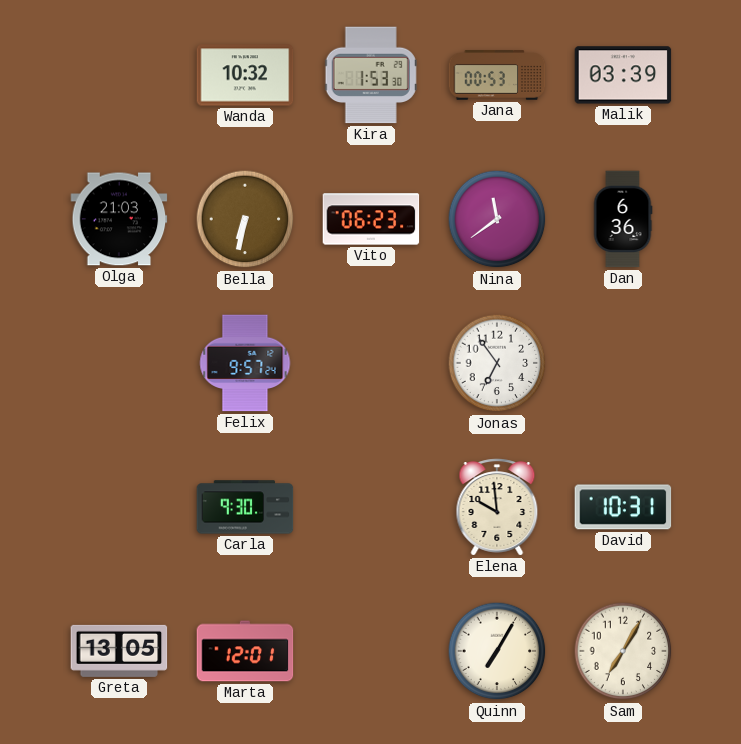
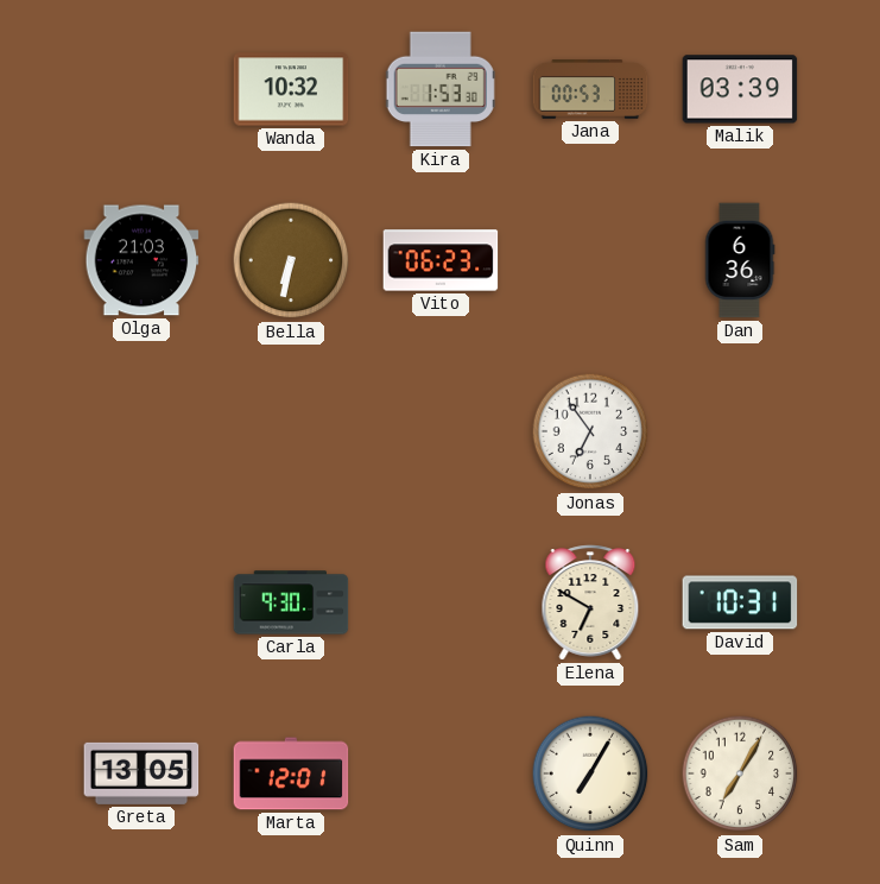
Nina: 11:39 -> none
Felix: 9:57 -> none
Elena: 9:59 -> 6:50
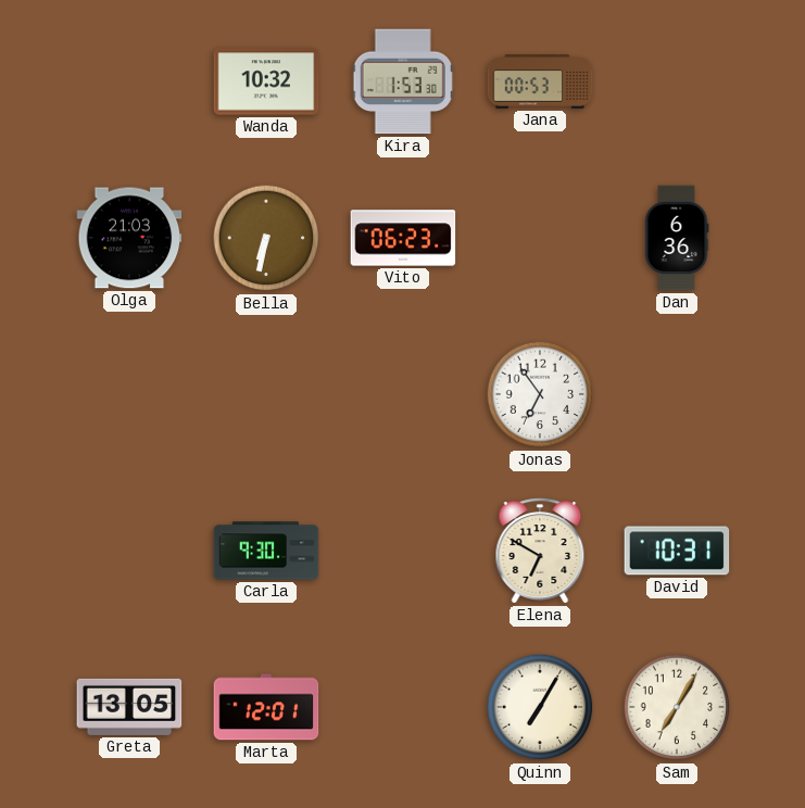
Malik: 03:39 -> none
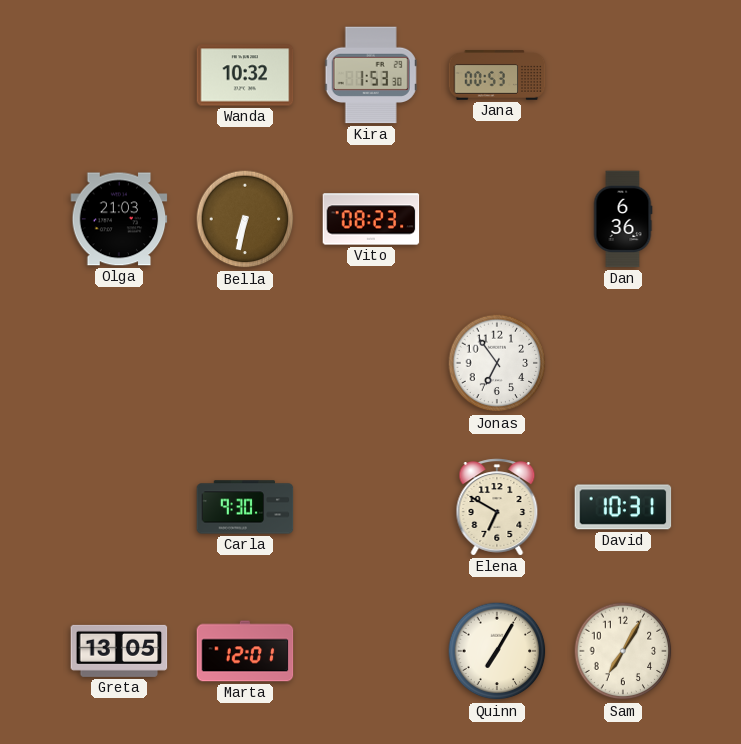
Vito: 06:23 -> 08:23
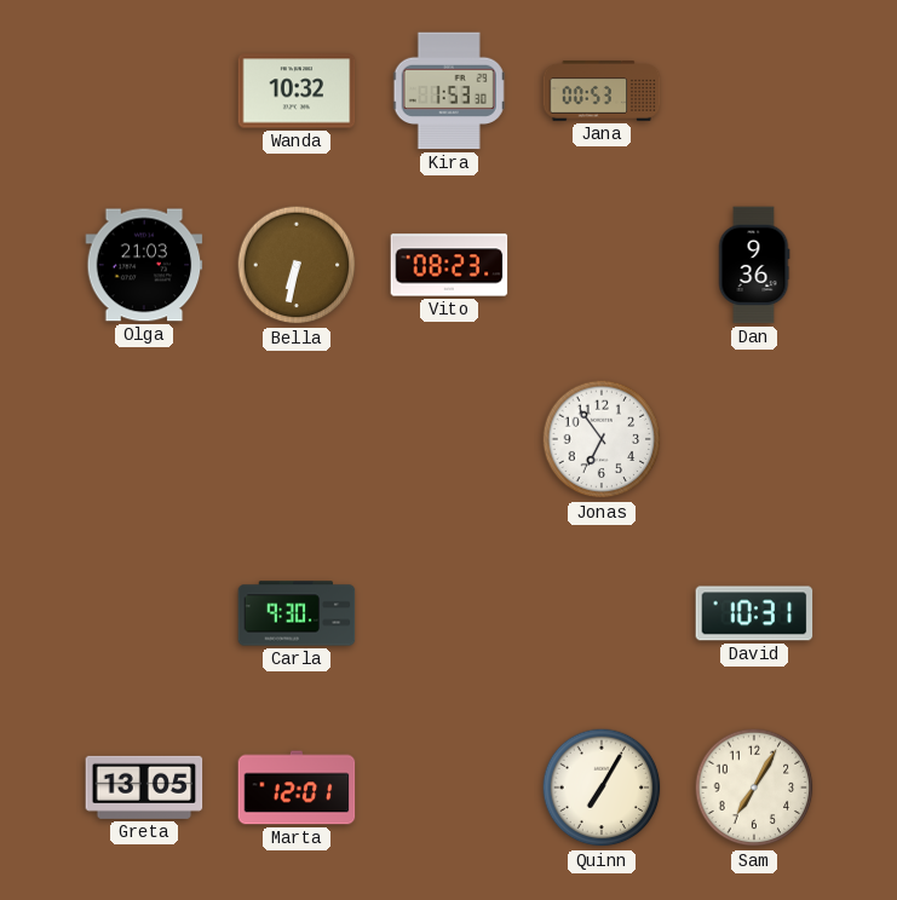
Dan: 6:36 -> 9:36
Elena: 6:50 -> none
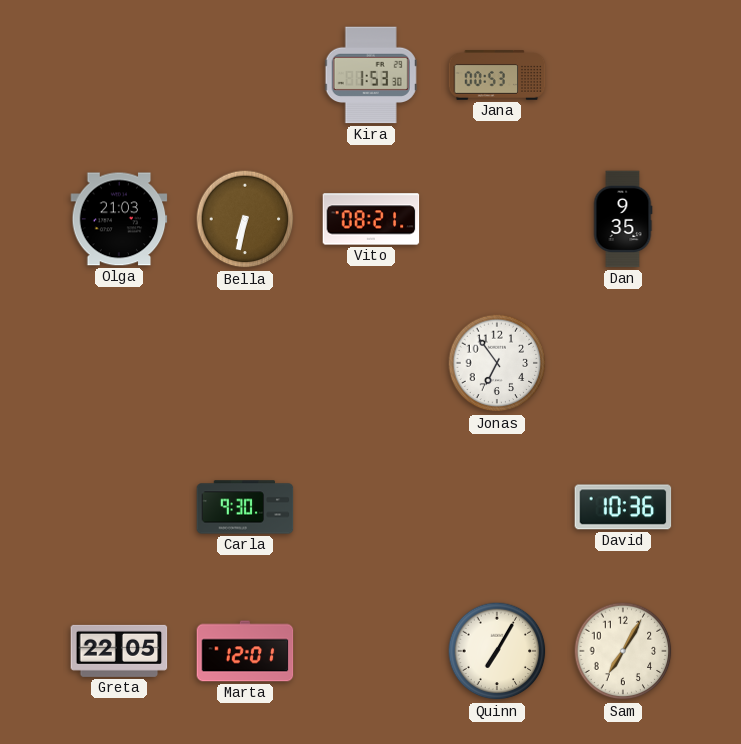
Wanda: 10:32 -> none
Vito: 08:23 -> 08:21
Dan: 9:36 -> 9:35
David: 10:31 -> 10:36
Greta: 13:05 -> 22:05
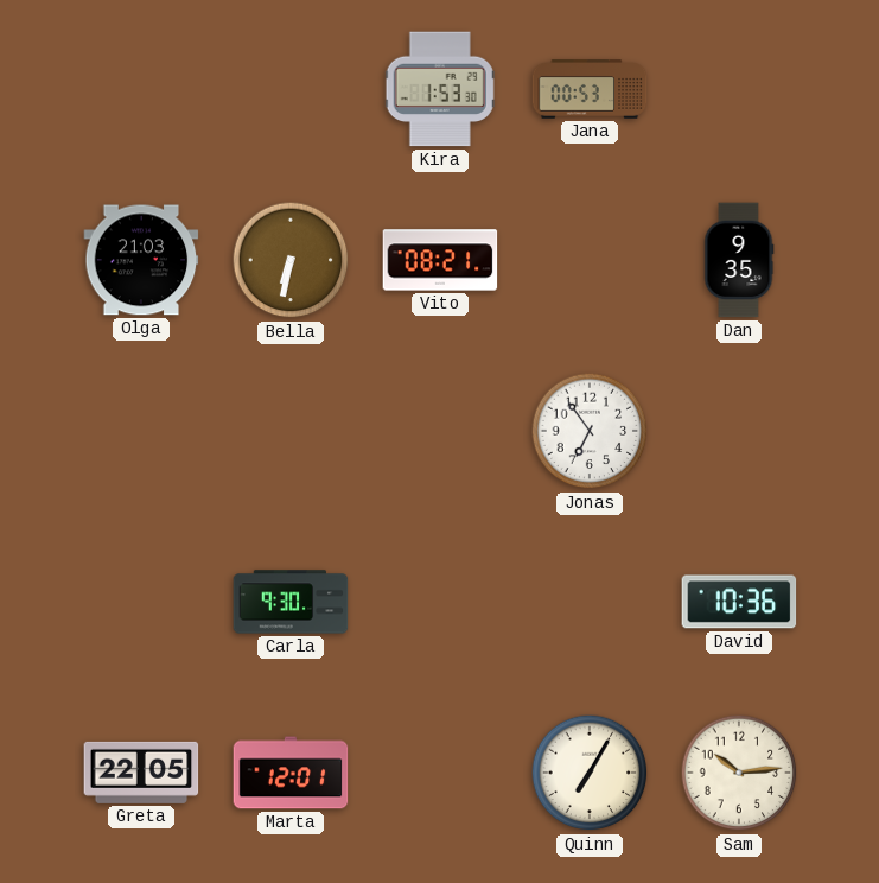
Sam: 7:05 -> 10:14
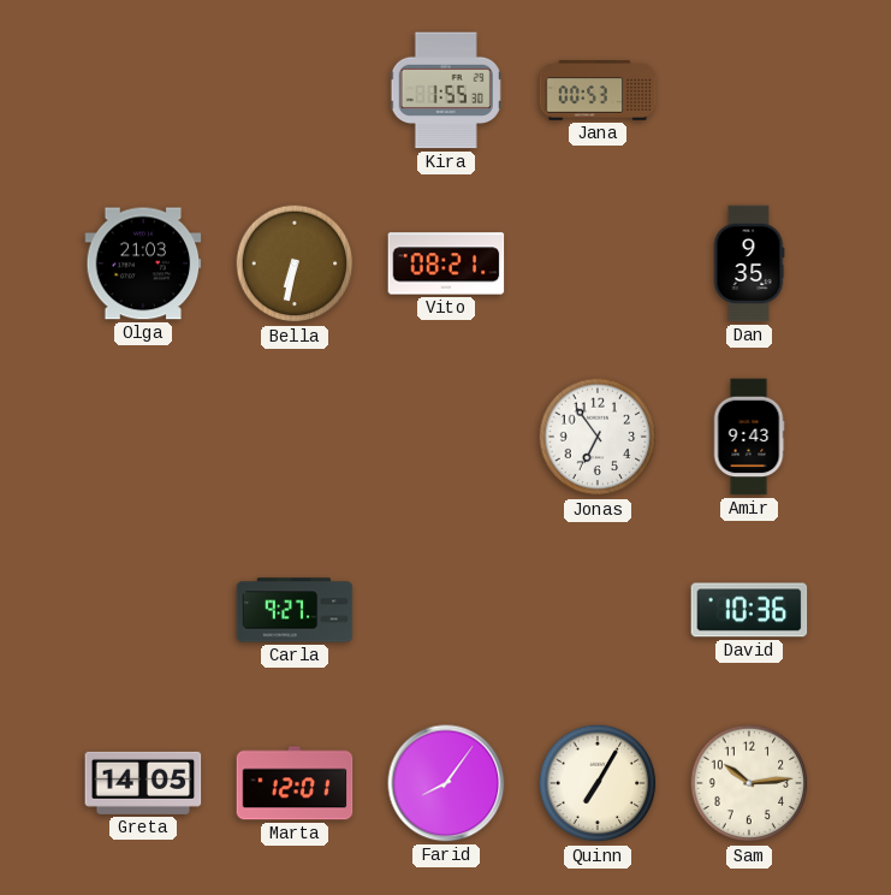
Kira: 1:53 -> 1:55
Amir: none -> 9:43
Carla: 9:30 -> 9:27
Greta: 22:05 -> 14:05
Farid: none -> 8:06
